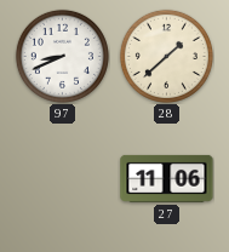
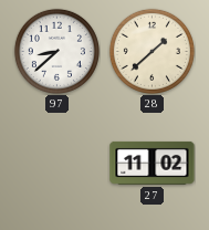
97: 8:41 -> 8:38
27: 11:06 -> 11:02
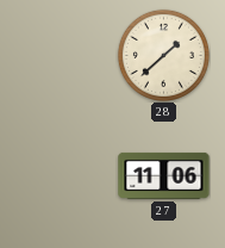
97: 8:38 -> none
27: 11:02 -> 11:06
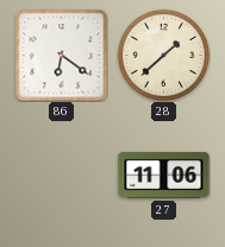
86: none -> 6:21
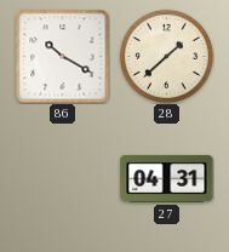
86: 6:21 -> 10:20
27: 11:06 -> 04:31
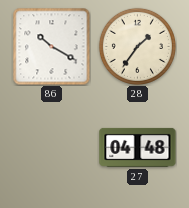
28: 1:38 -> 1:36
27: 04:31 -> 04:48
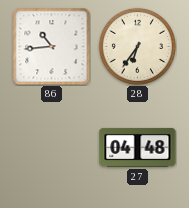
86: 10:20 -> 10:44
28: 1:36 -> 6:36
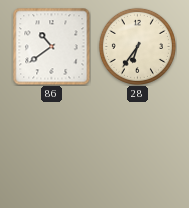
86: 10:44 -> 10:39
27: 04:48 -> none
